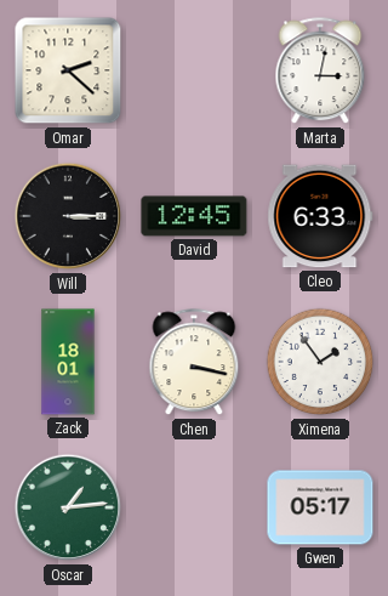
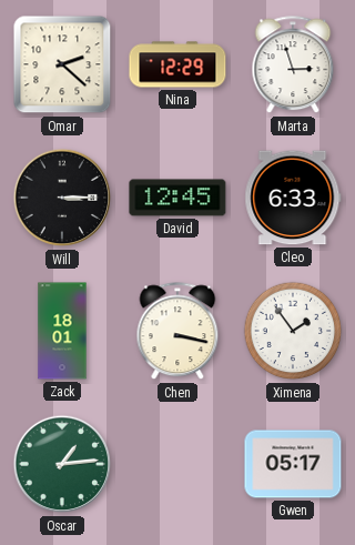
Nina: none -> 12:29
Marta: 3:02 -> 2:57
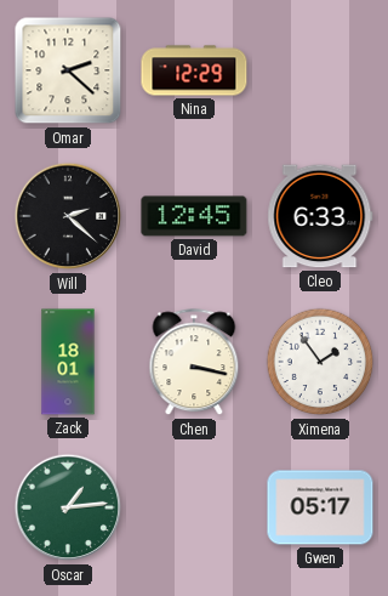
Marta: 2:57 -> none
Will: 3:15 -> 2:22
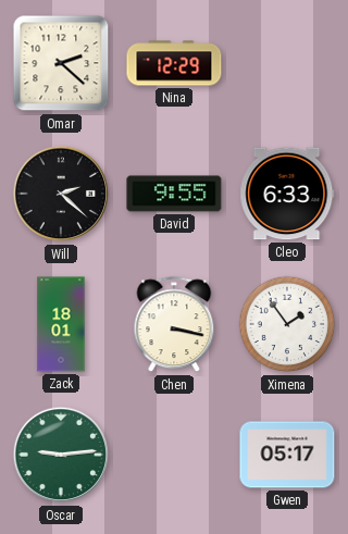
David: 12:45 -> 9:55
Oscar: 1:14 -> 9:14
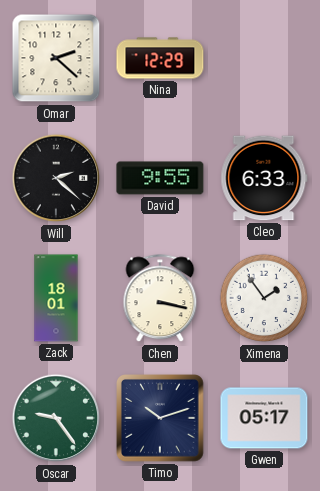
Oscar: 9:14 -> 9:24
Timo: none -> 10:12
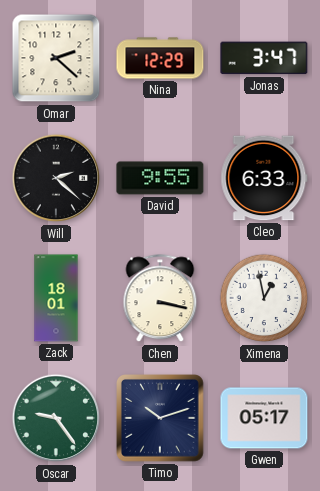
Jonas: none -> 3:47
Ximena: 1:54 -> 12:58
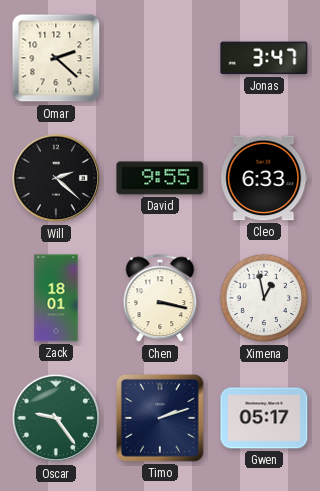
Nina: 12:29 -> none
Timo: 10:12 -> 2:12
